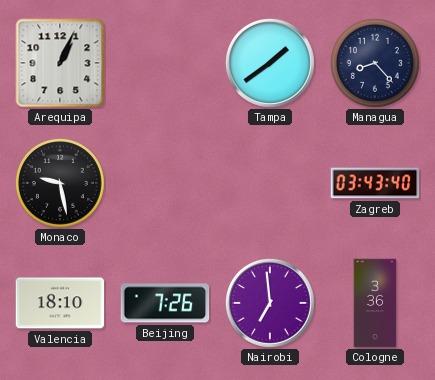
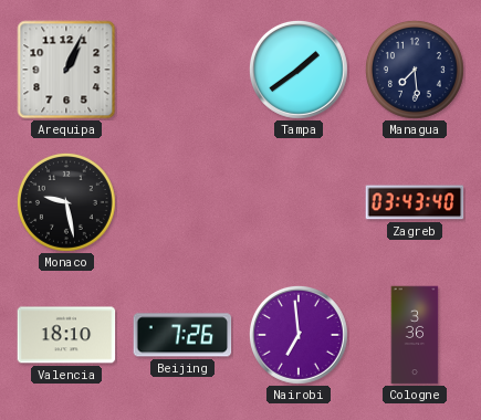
Managua: 8:23 -> 7:29
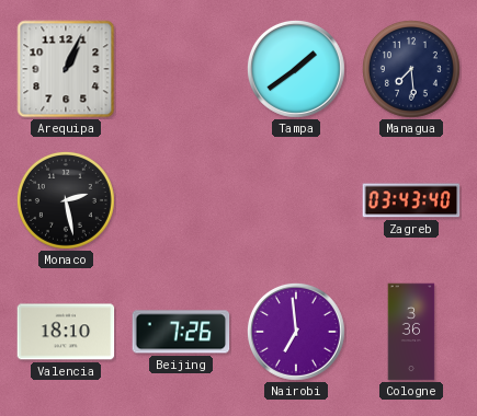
Monaco: 9:28 -> 2:28
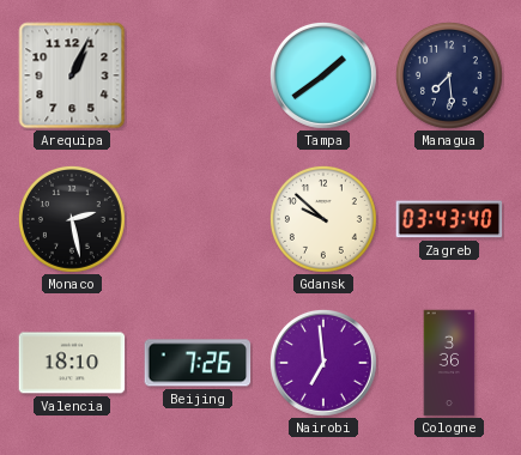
Gdansk: none -> 9:52
